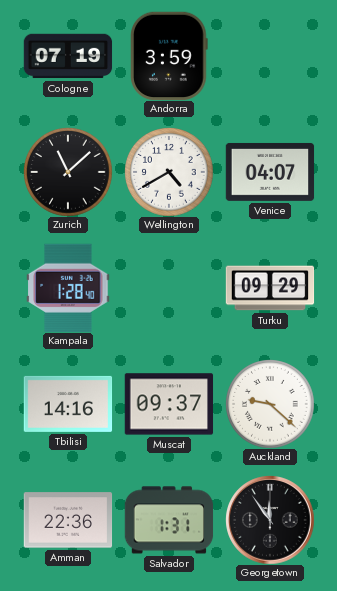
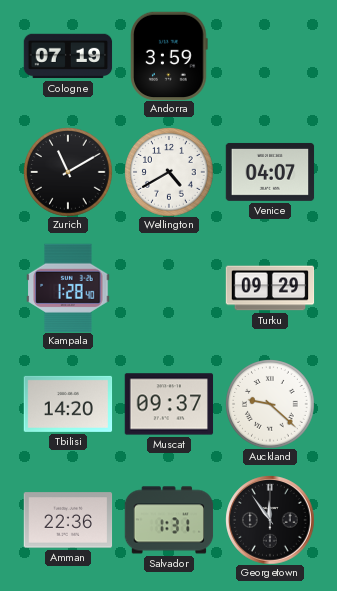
Zurich: 11:08 -> 11:10
Tbilisi: 14:16 -> 14:20
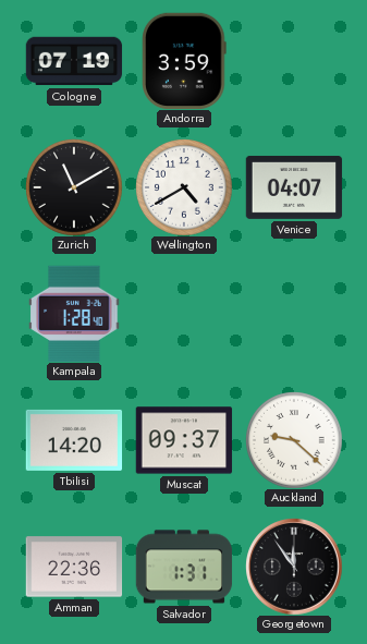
Turku: 09:29 -> none
